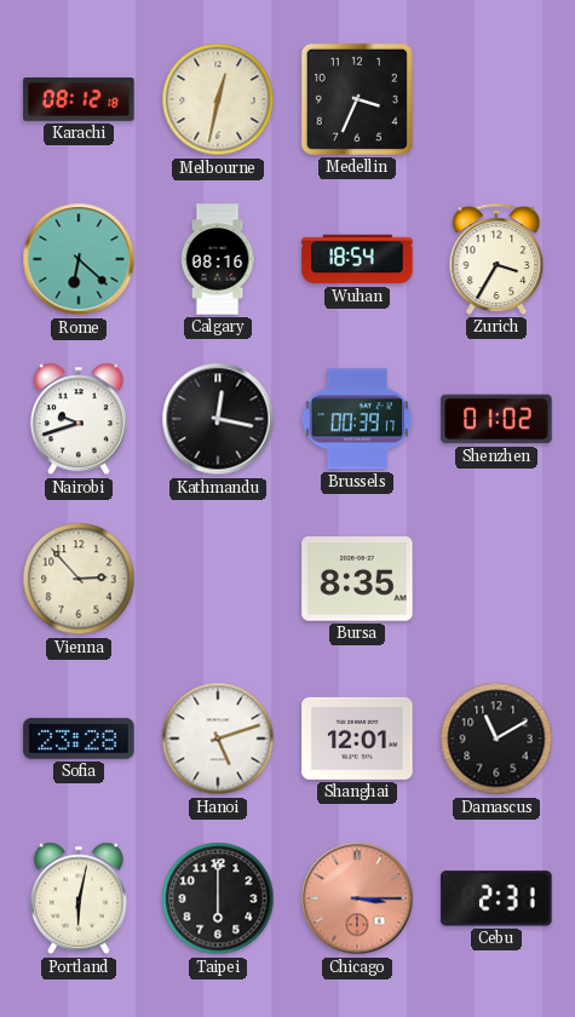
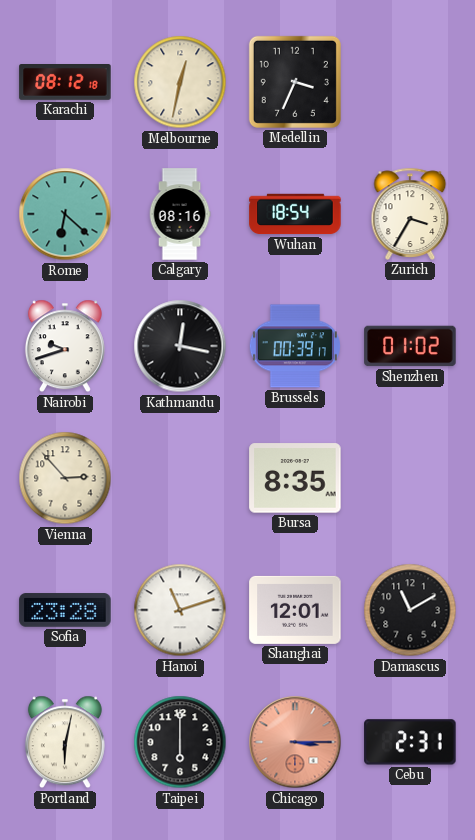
Hanoi: 5:12 -> 11:12
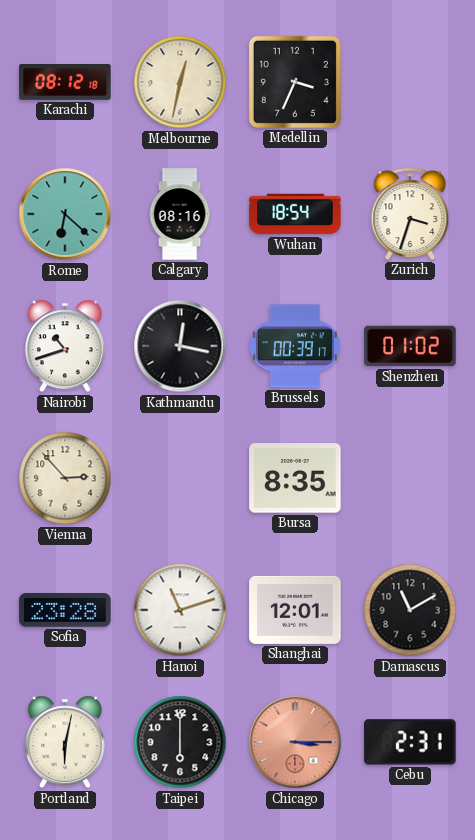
Zurich: 3:35 -> 3:33
Nairobi: 9:42 -> 10:42
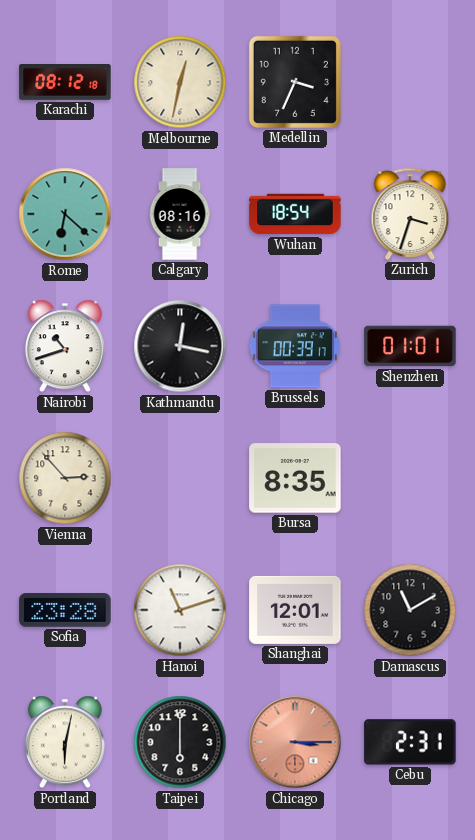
Shenzhen: 01:02 -> 01:01
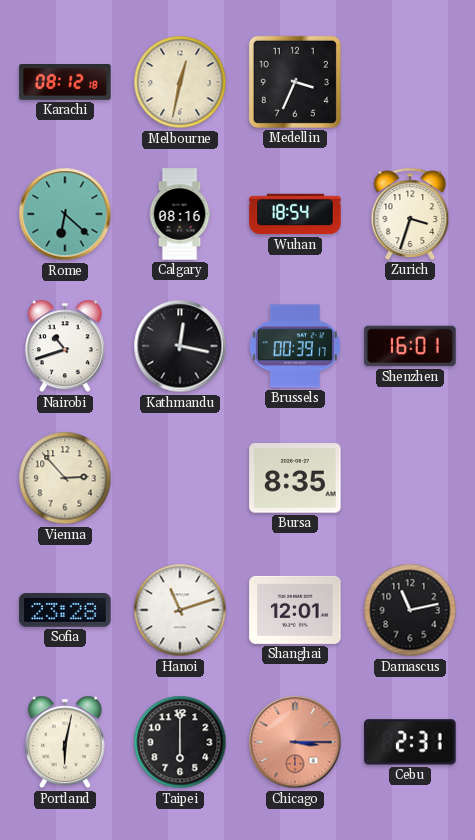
Shenzhen: 01:01 -> 16:01
Damascus: 11:10 -> 11:13
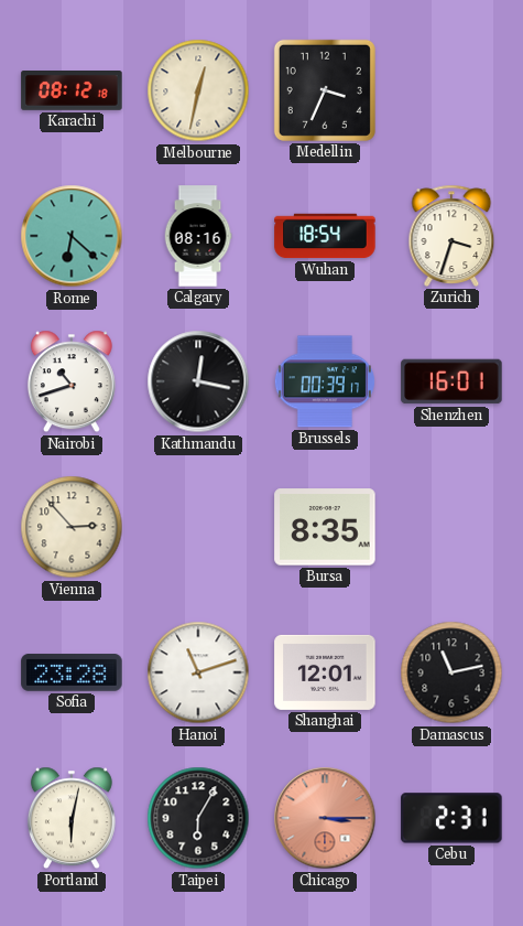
Taipei: 6:00 -> 6:05
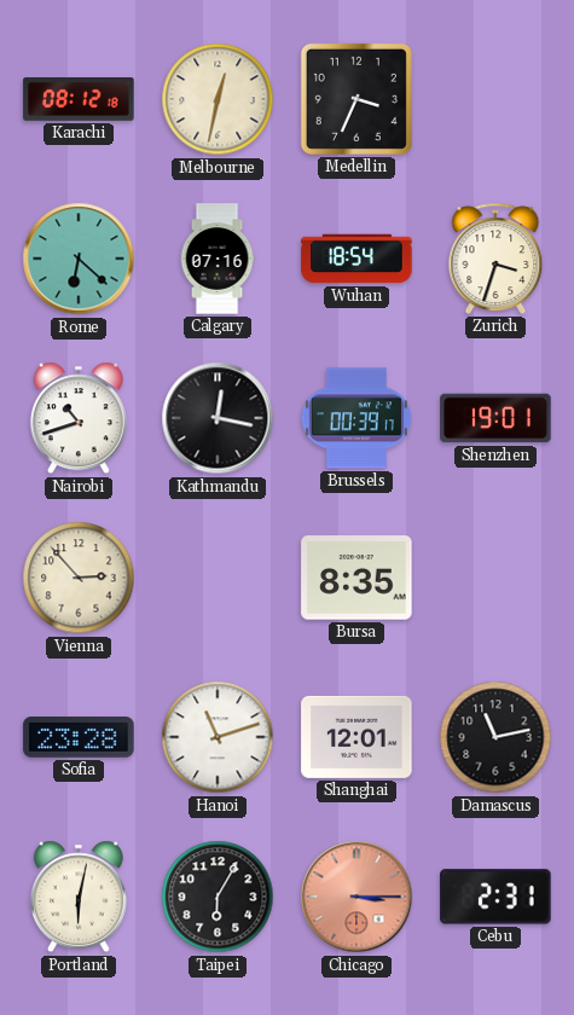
Calgary: 08:16 -> 07:16
Shenzhen: 16:01 -> 19:01
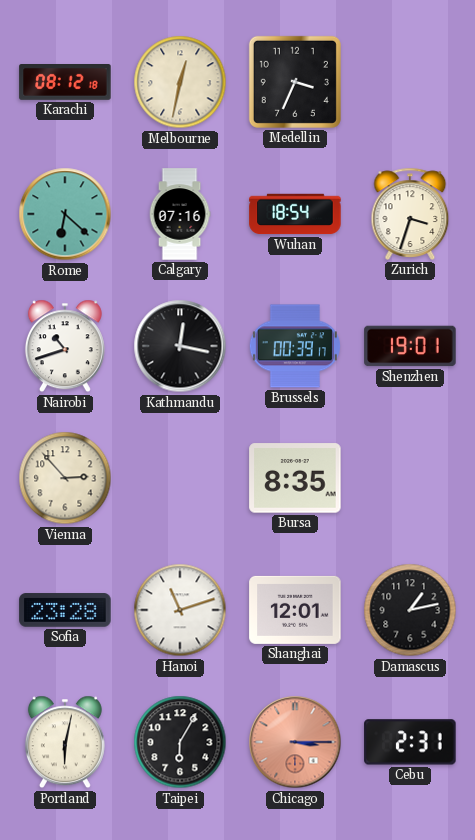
Damascus: 11:13 -> 1:13
